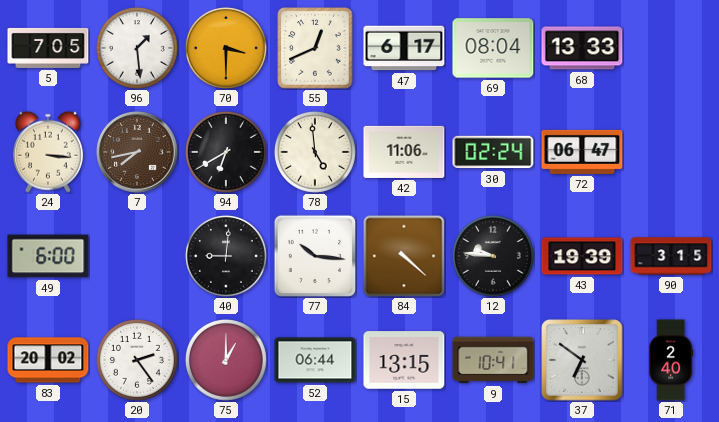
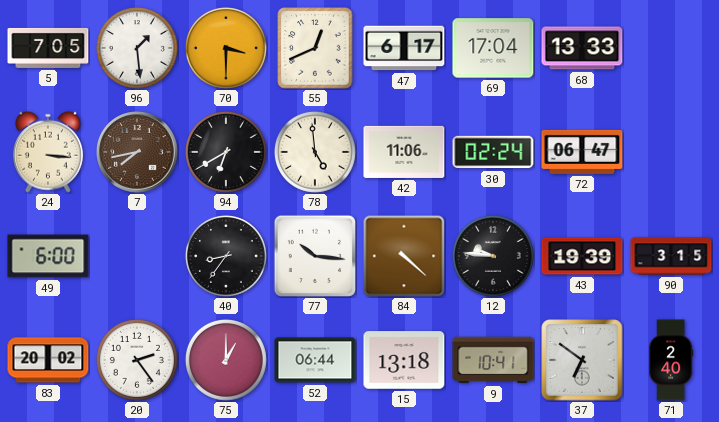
69: 08:04 -> 17:04
40: 9:01 -> 8:36
15: 13:15 -> 13:18
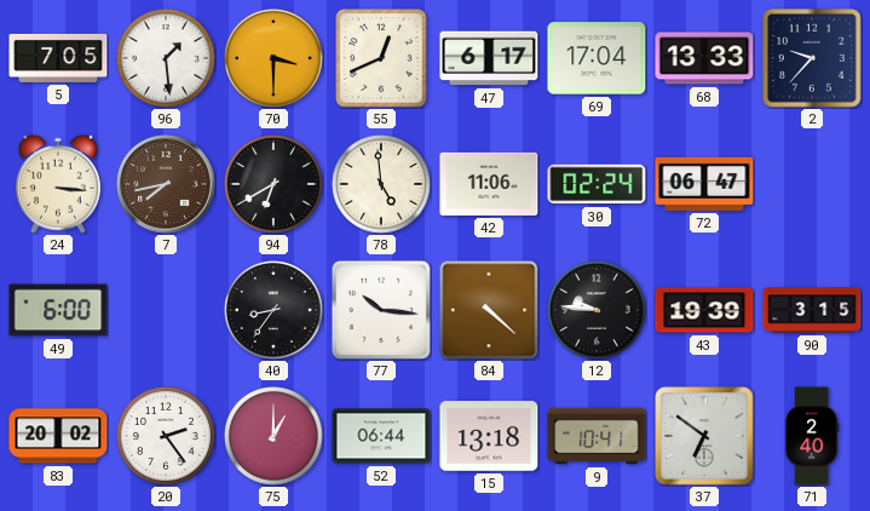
2: none -> 9:37
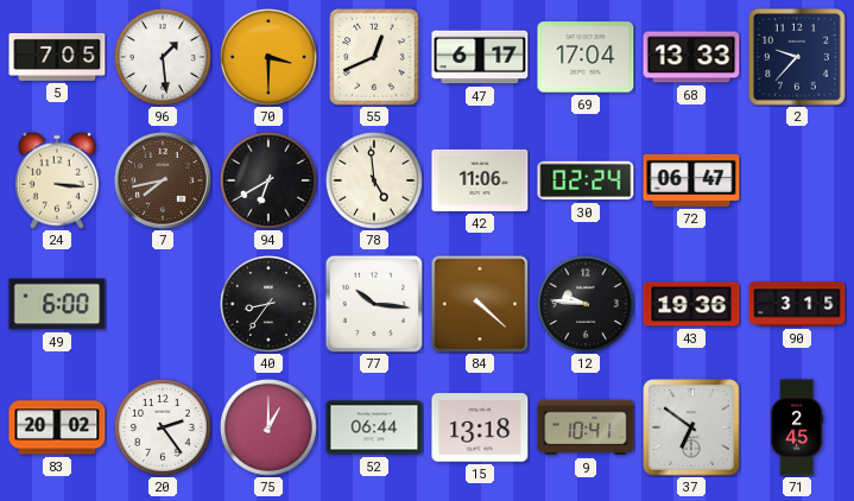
43: 19:39 -> 19:36
71: 2:40 -> 2:45
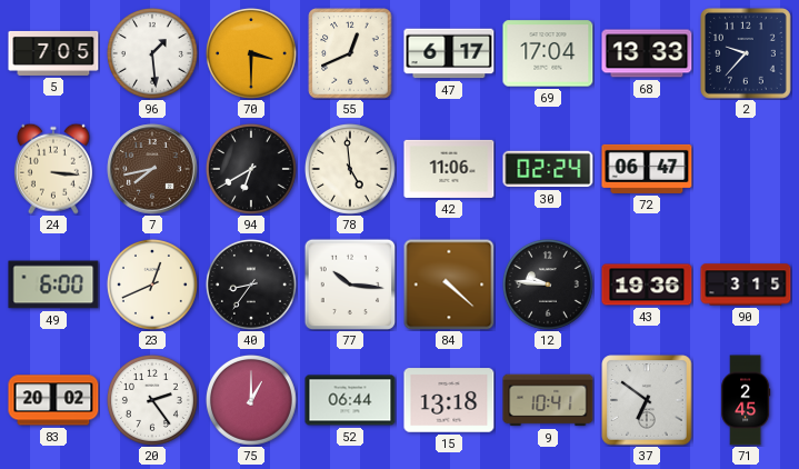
23: none -> 12:41
